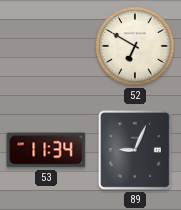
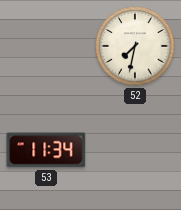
52: 6:50 -> 7:32
89: 9:04 -> none
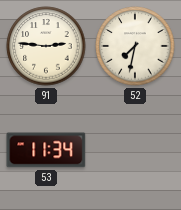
91: none -> 2:46
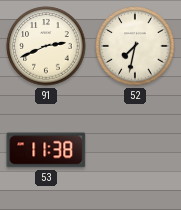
91: 2:46 -> 2:41
53: 11:34 -> 11:38
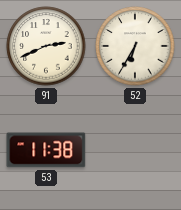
52: 7:32 -> 6:35
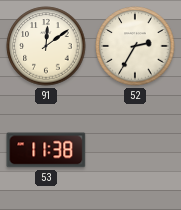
91: 2:41 -> 12:09
52: 6:35 -> 2:35
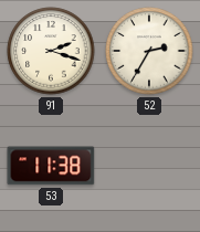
91: 12:09 -> 2:18
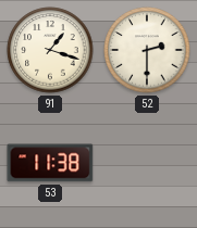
91: 2:18 -> 1:18
52: 2:35 -> 2:30
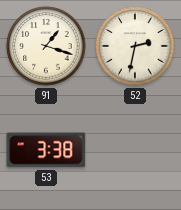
52: 2:30 -> 2:32
53: 11:38 -> 3:38
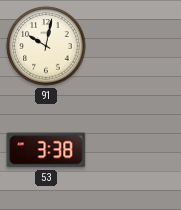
91: 1:18 -> 10:02
52: 2:32 -> none
